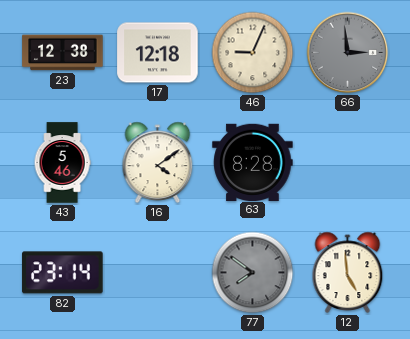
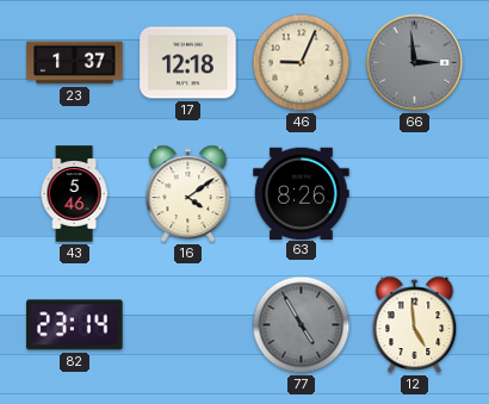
23: 12:38 -> 1:37
63: 8:28 -> 8:26
77: 7:51 -> 4:55
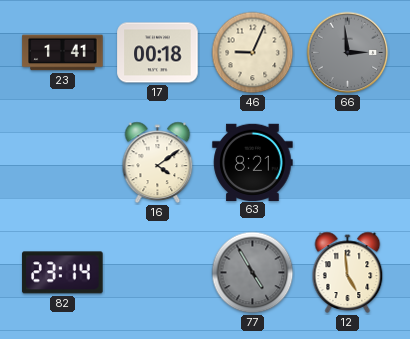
23: 1:37 -> 1:41
17: 12:18 -> 00:18
43: 5:46 -> none
63: 8:26 -> 8:21
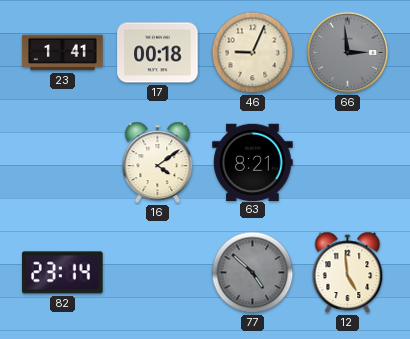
77: 4:55 -> 4:52
